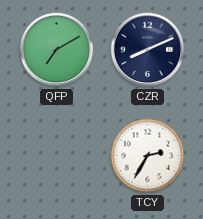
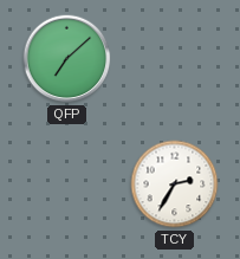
QFP: 7:10 -> 7:08
CZR: 8:11 -> none
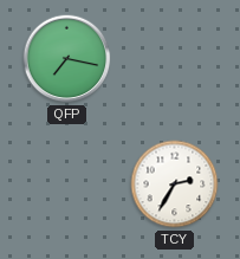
QFP: 7:08 -> 7:17
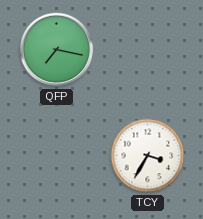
TCY: 2:35 -> 3:35
